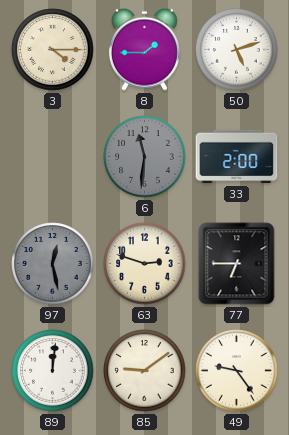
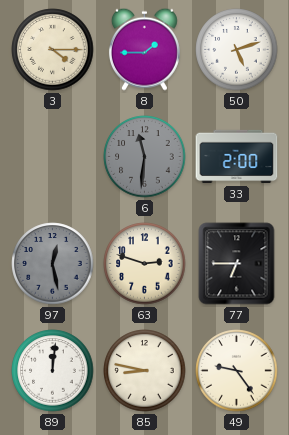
85: 9:09 -> 8:47
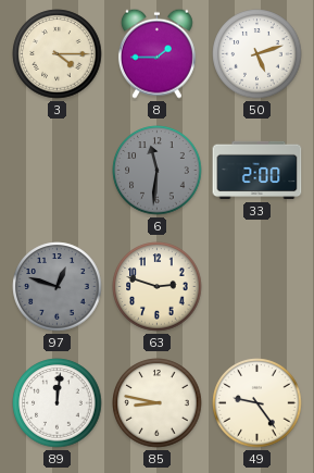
97: 12:28 -> 12:48
77: 6:45 -> none
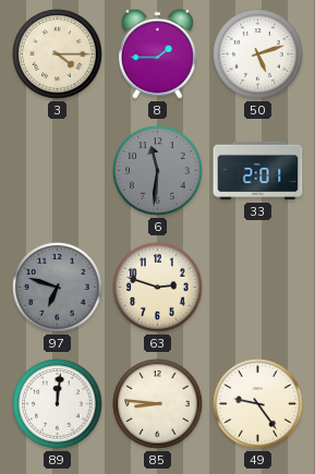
33: 2:00 -> 2:01
97: 12:48 -> 6:48
85: 8:47 -> 8:46
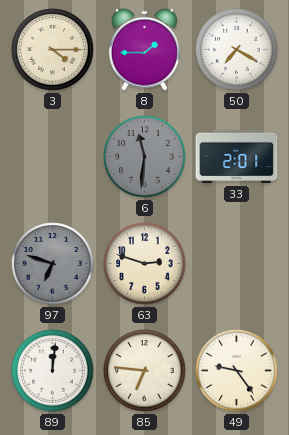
50: 5:12 -> 7:20
85: 8:46 -> 6:46
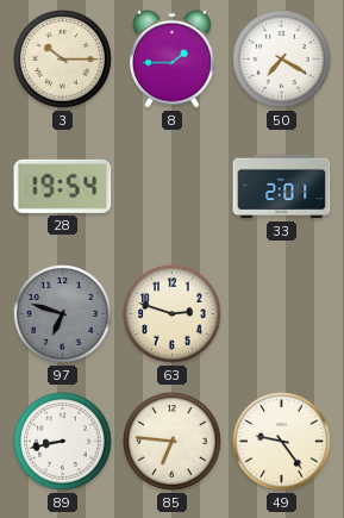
3: 4:15 -> 10:15
28: none -> 19:54
6: 11:31 -> none
89: 12:01 -> 8:43
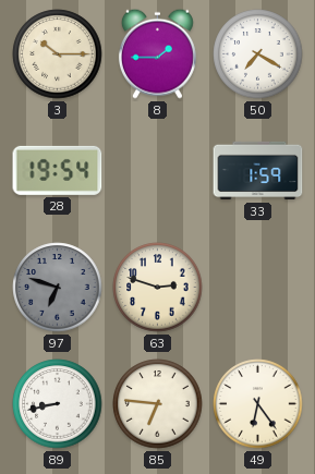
33: 2:01 -> 1:59
49: 9:24 -> 6:24
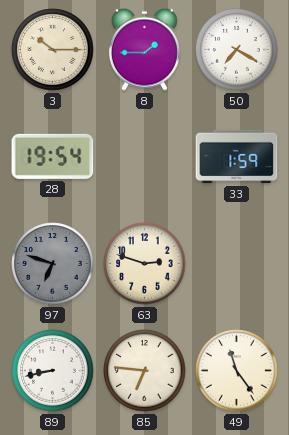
49: 6:24 -> 11:24
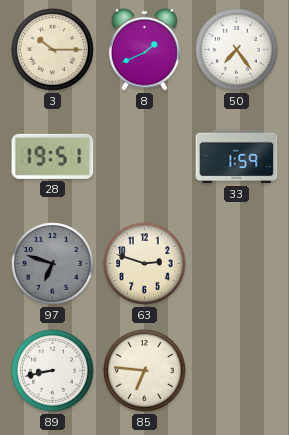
8: 1:45 -> 1:41
50: 7:20 -> 7:24
28: 19:54 -> 19:51
49: 11:24 -> none
